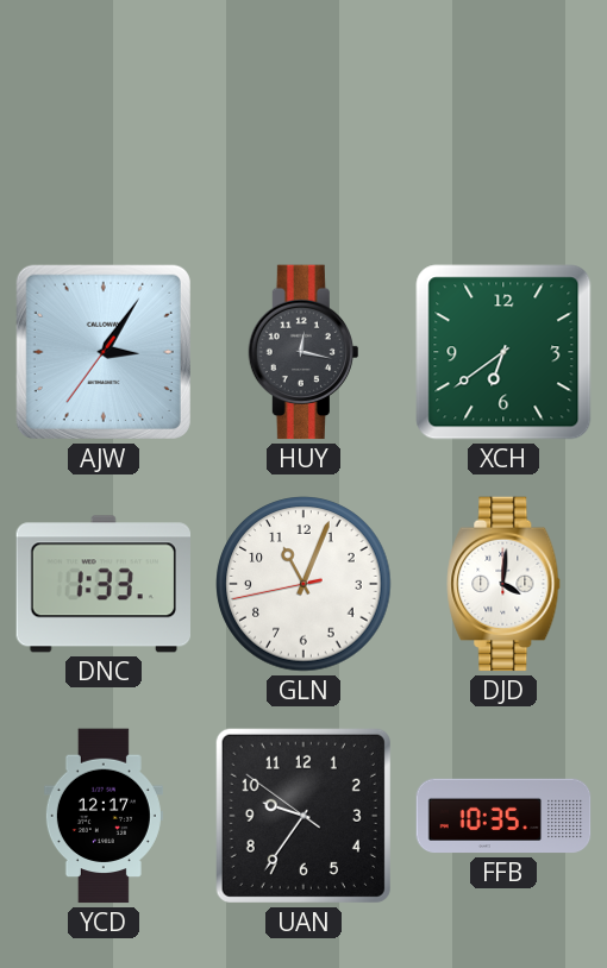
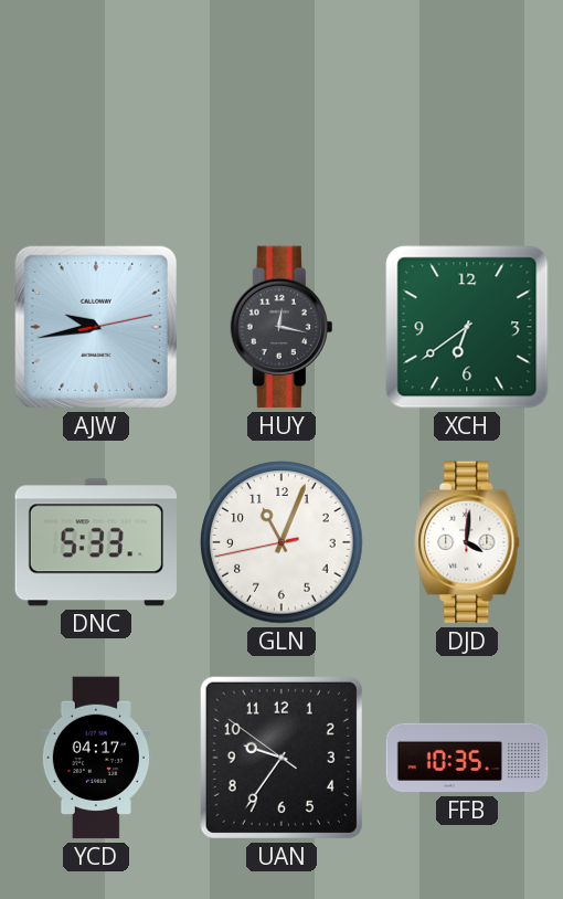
AJW: 3:05 -> 9:43
DNC: 1:33 -> 5:33
YCD: 12:17 -> 04:17
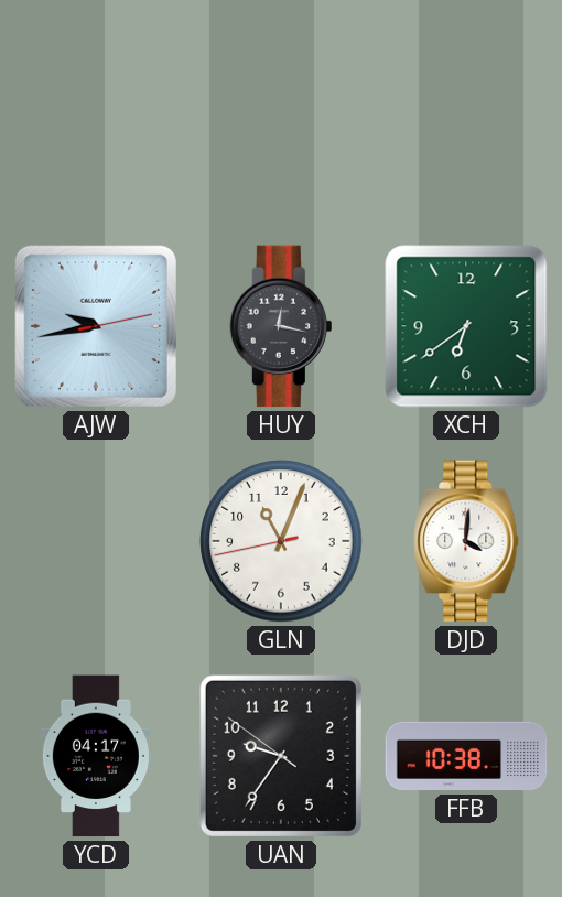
DNC: 5:33 -> none
FFB: 10:35 -> 10:38
